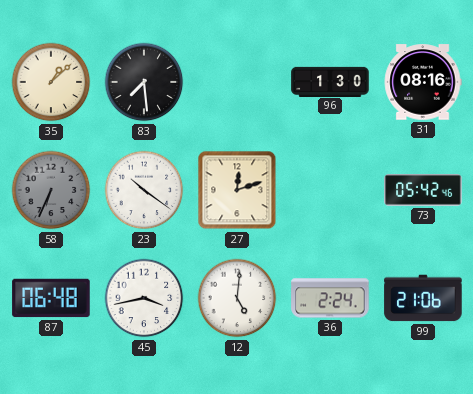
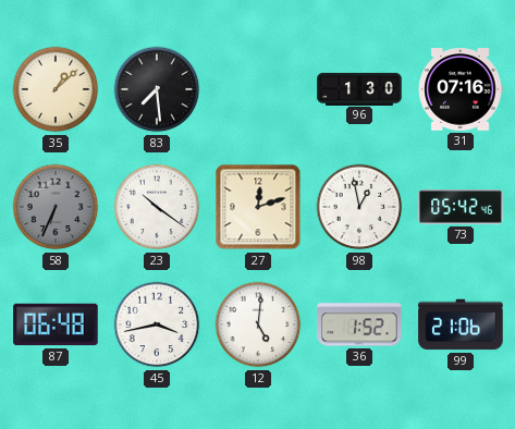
31: 08:16 -> 07:16
98: none -> 12:58
36: 2:24 -> 1:52
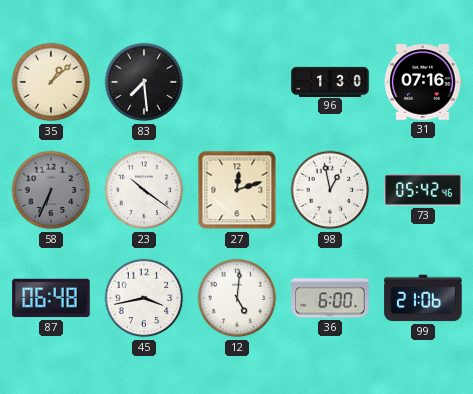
36: 1:52 -> 6:00
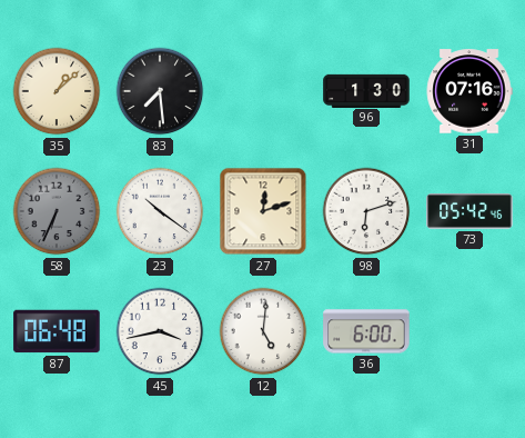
98: 12:58 -> 6:12
99: 21:06 -> none
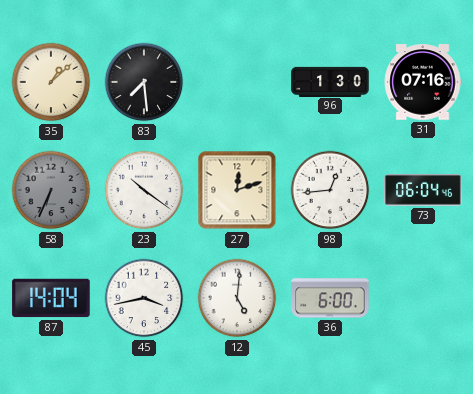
98: 6:12 -> 12:44
73: 05:42 -> 06:04
87: 06:48 -> 14:04
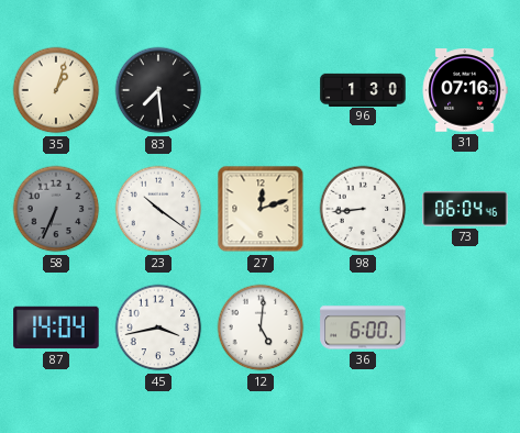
35: 1:08 -> 1:03
98: 12:44 -> 8:44
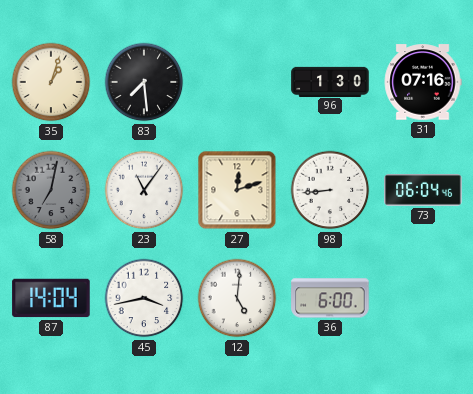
58: 6:34 -> 7:02
23: 10:21 -> 11:06
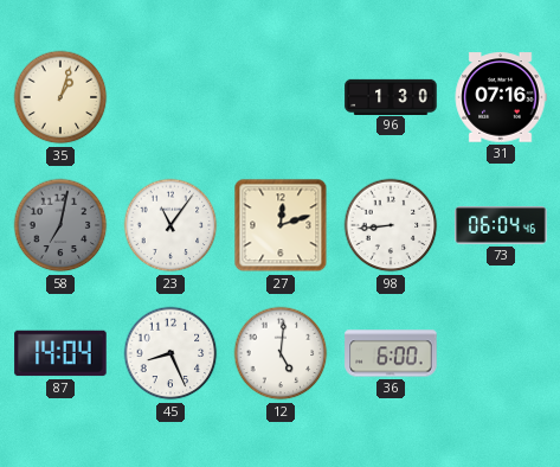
83: 7:29 -> none
45: 3:43 -> 8:26
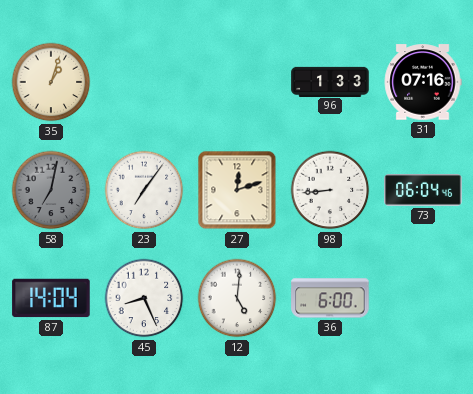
96: 1:30 -> 1:33
23: 11:06 -> 7:06
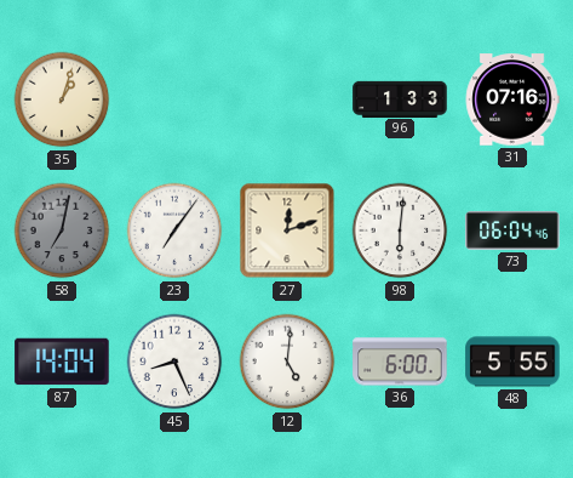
98: 8:44 -> 6:01
48: none -> 5:55
